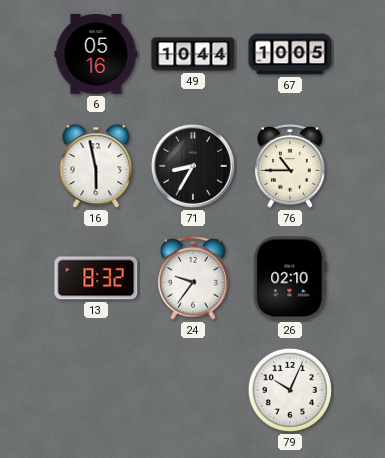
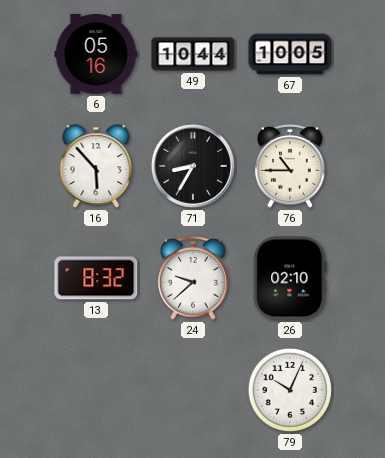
16: 5:58 -> 5:53
24: 9:36 -> 9:38
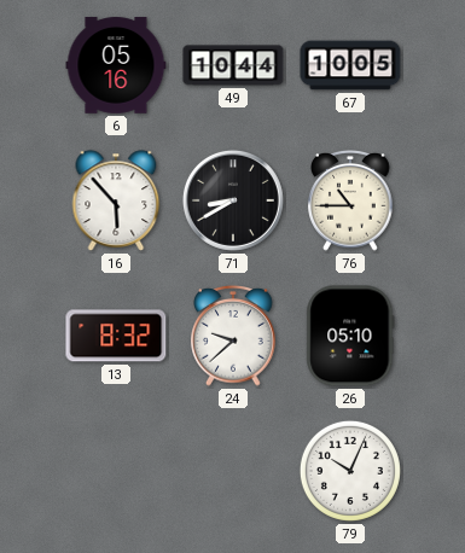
71: 8:35 -> 8:40
26: 02:10 -> 05:10
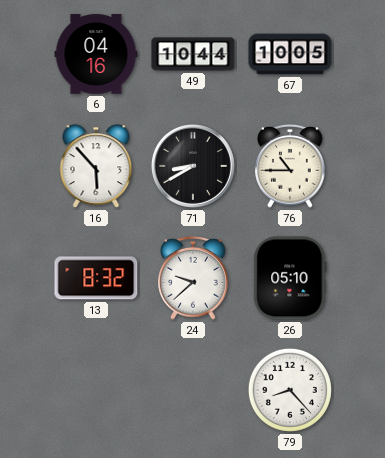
6: 05:16 -> 04:16
79: 10:04 -> 8:23
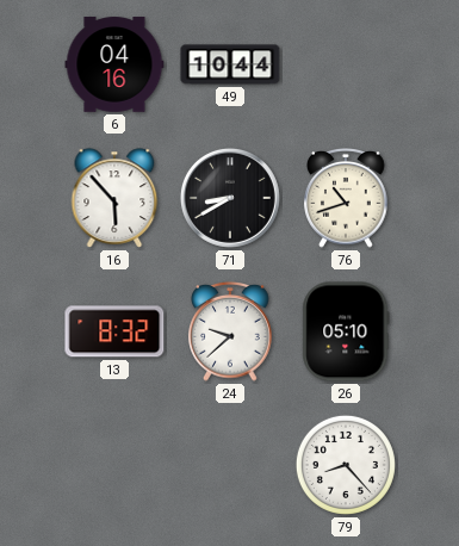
67: 10:05 -> none
76: 10:45 -> 10:42
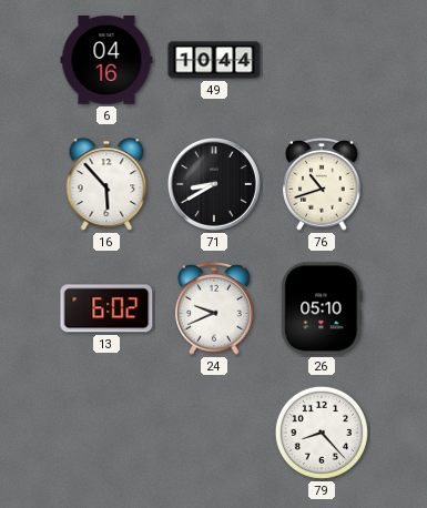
13: 8:32 -> 6:02
24: 9:38 -> 9:41
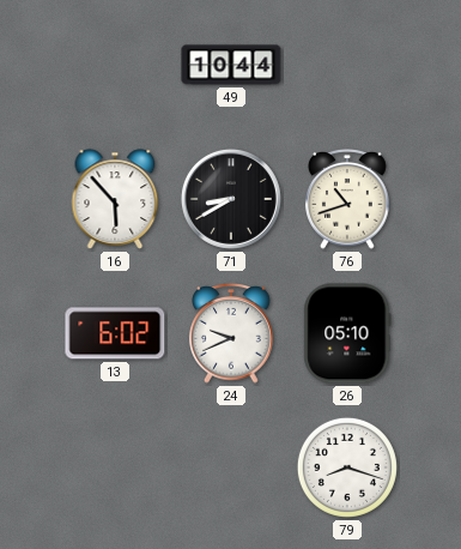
6: 04:16 -> none
79: 8:23 -> 8:18
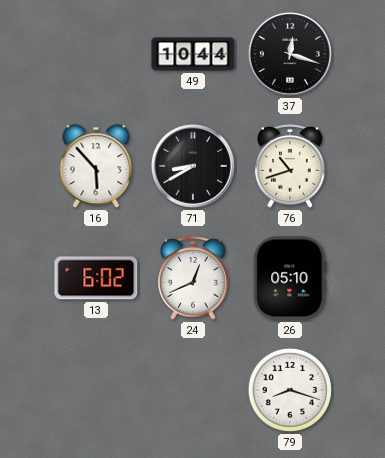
37: none -> 12:18
24: 9:41 -> 12:41
